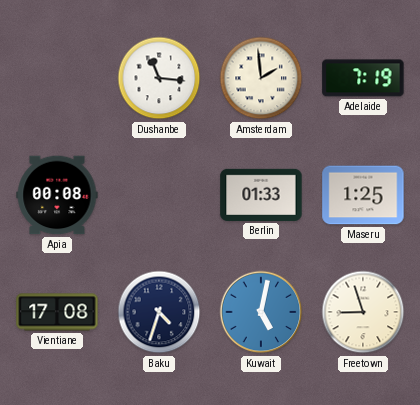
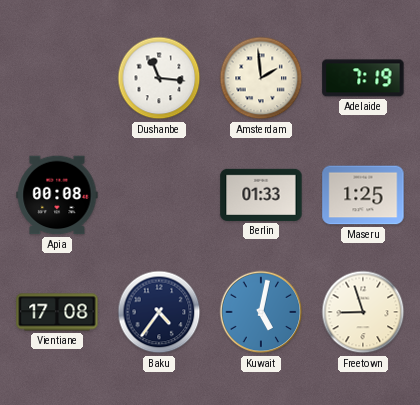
Baku: 4:33 -> 4:36
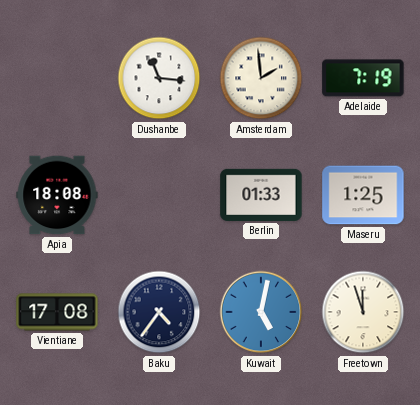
Apia: 00:08 -> 18:08
Freetown: 8:57 -> 11:57
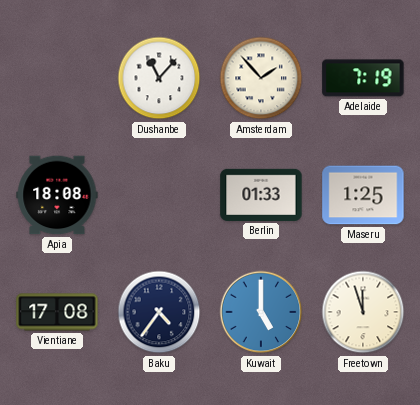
Dushanbe: 11:16 -> 11:07
Amsterdam: 1:59 -> 1:53
Kuwait: 5:02 -> 5:00
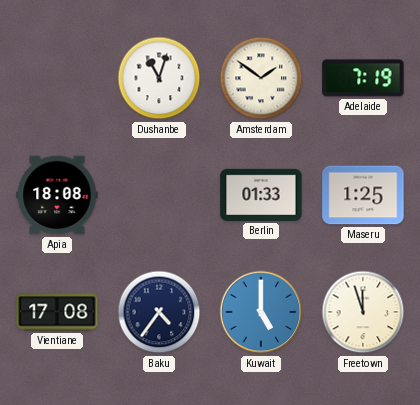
Dushanbe: 11:07 -> 11:03
Amsterdam: 1:53 -> 1:51
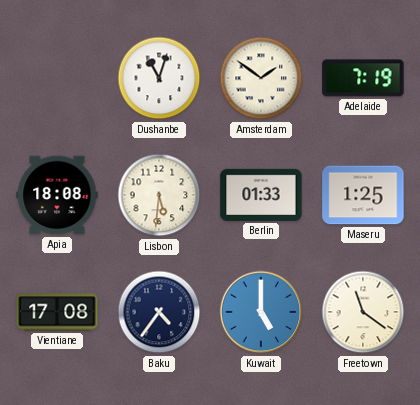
Lisbon: none -> 5:31
Freetown: 11:57 -> 11:21
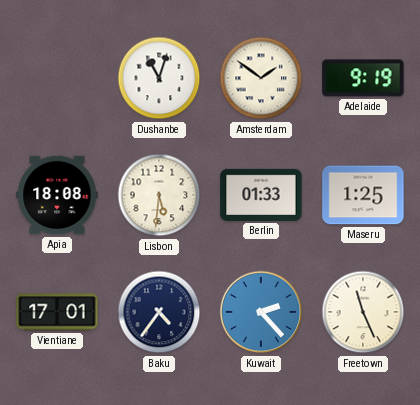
Adelaide: 7:19 -> 9:19
Vientiane: 17:08 -> 17:01
Kuwait: 5:00 -> 2:23
Freetown: 11:21 -> 11:26
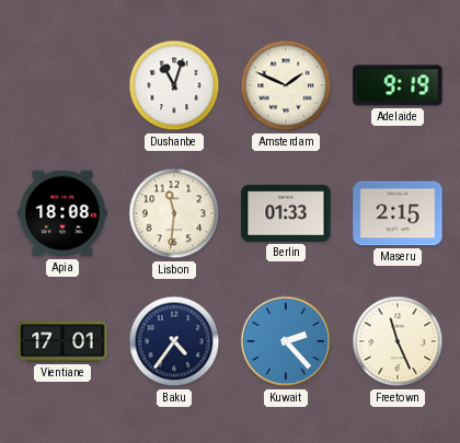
Amsterdam: 1:51 -> 1:49
Lisbon: 5:31 -> 11:31
Maseru: 1:25 -> 2:15
